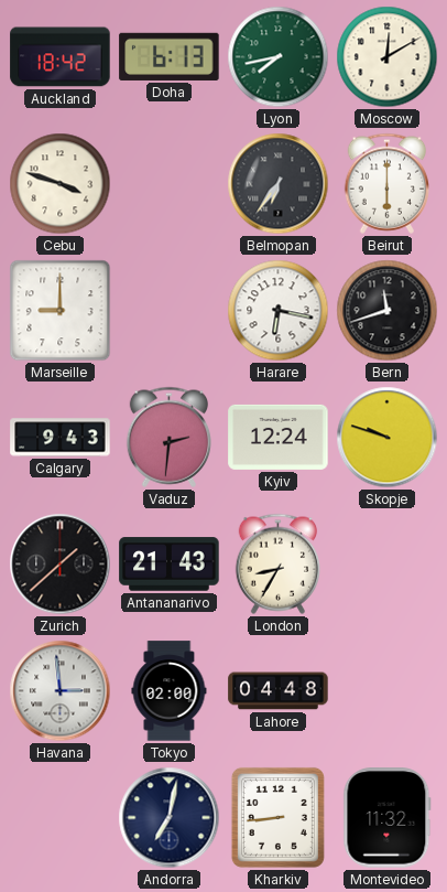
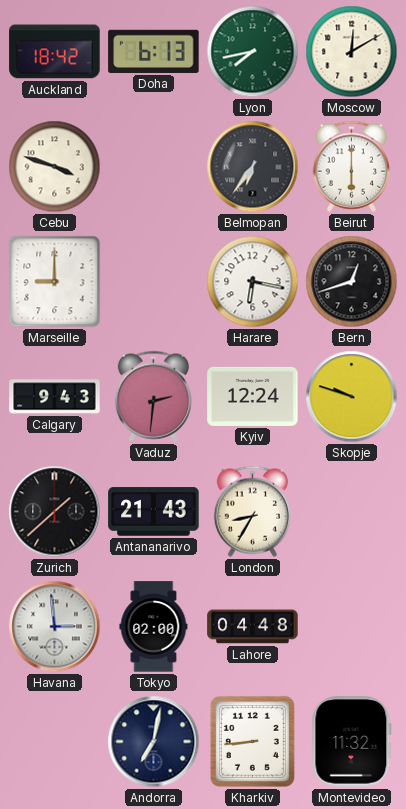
Bern: 11:42 -> 12:42
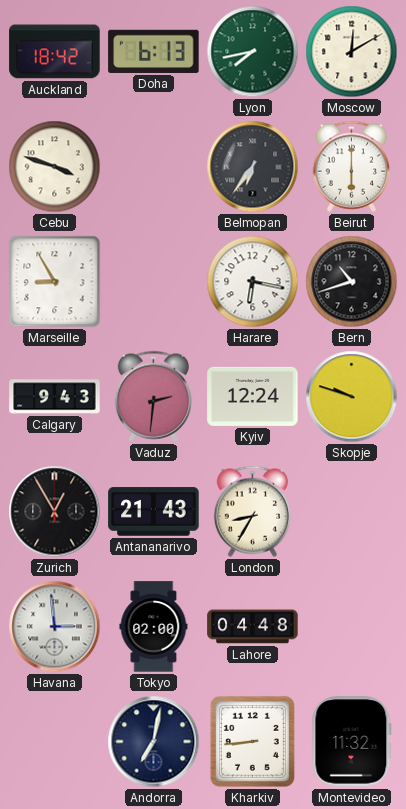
Marseille: 9:00 -> 8:55
Bern: 12:42 -> 10:42
Zurich: 1:38 -> 12:55
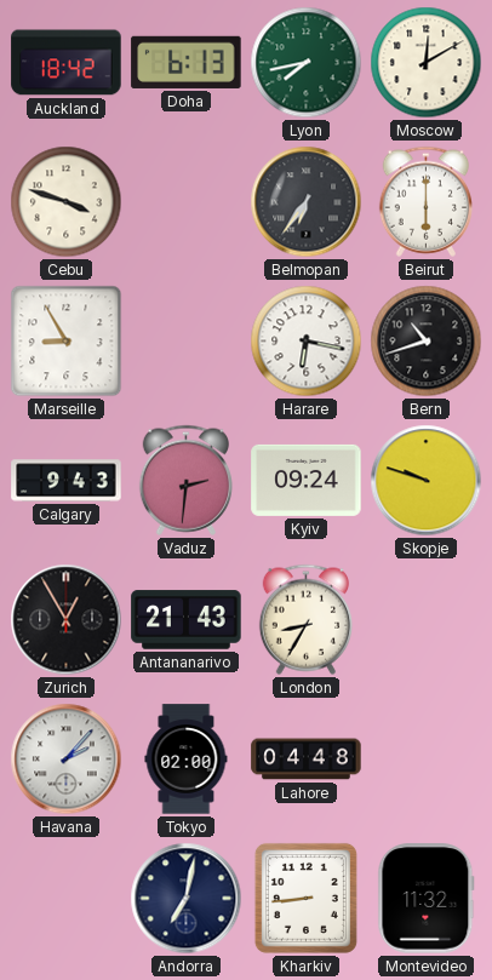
Kyiv: 12:24 -> 09:24
Havana: 2:59 -> 2:07
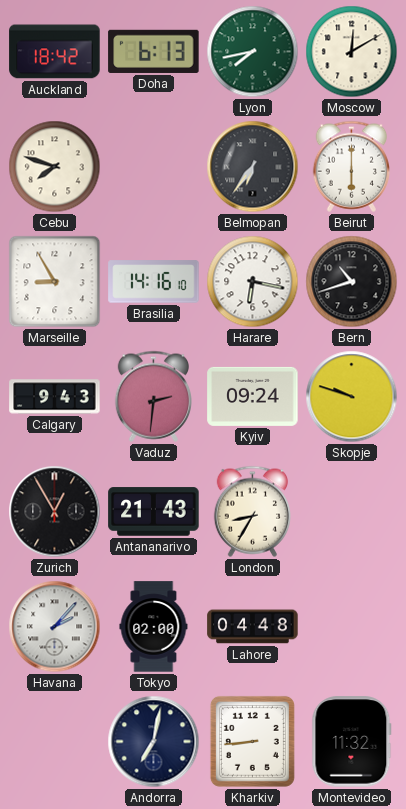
Cebu: 3:48 -> 7:48
Brasilia: none -> 14:16
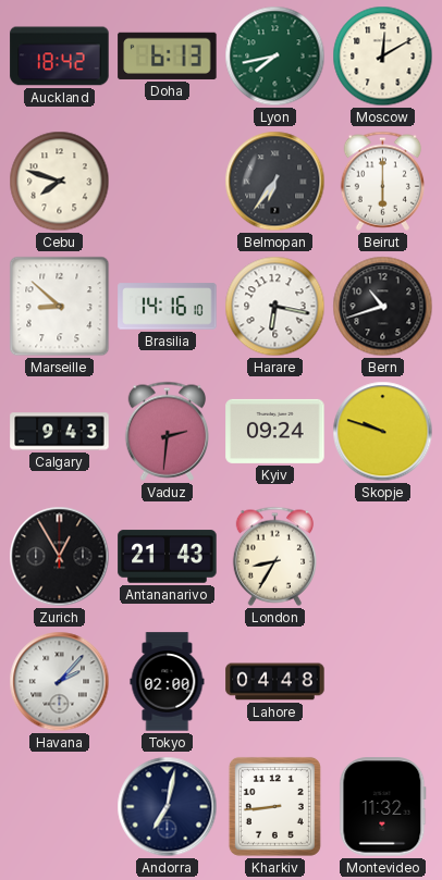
Marseille: 8:55 -> 8:52
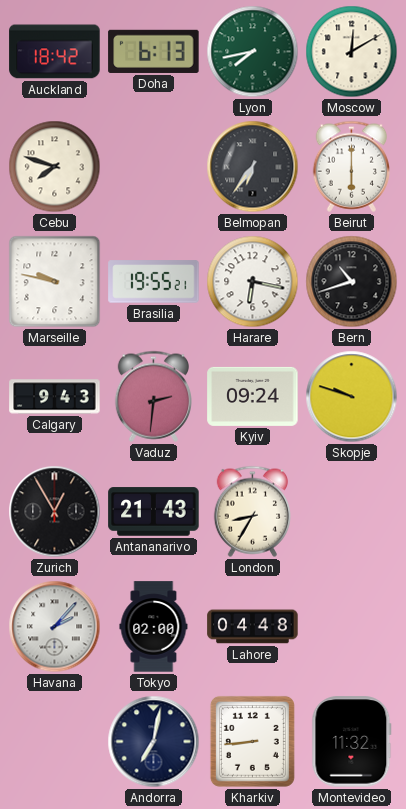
Marseille: 8:52 -> 9:47
Brasilia: 14:16 -> 19:55
